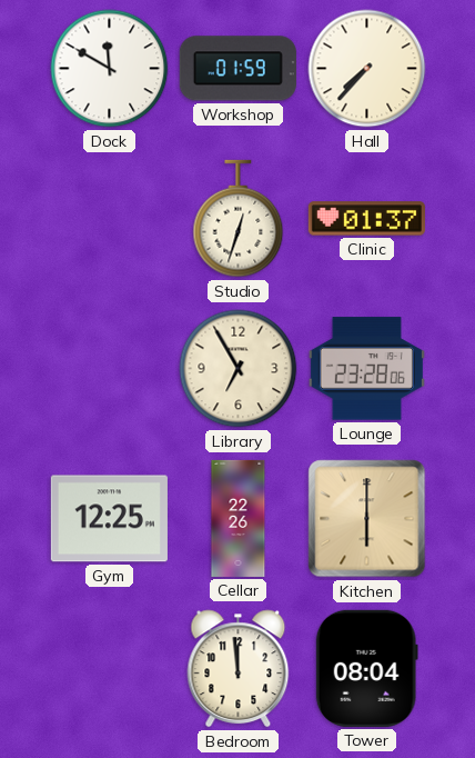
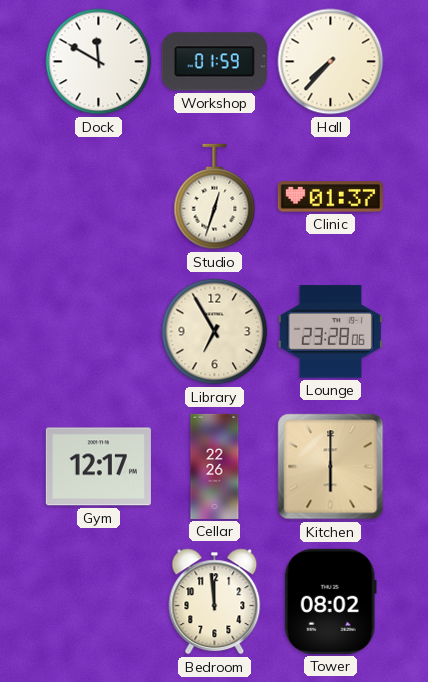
Gym: 12:25 -> 12:17
Tower: 08:04 -> 08:02
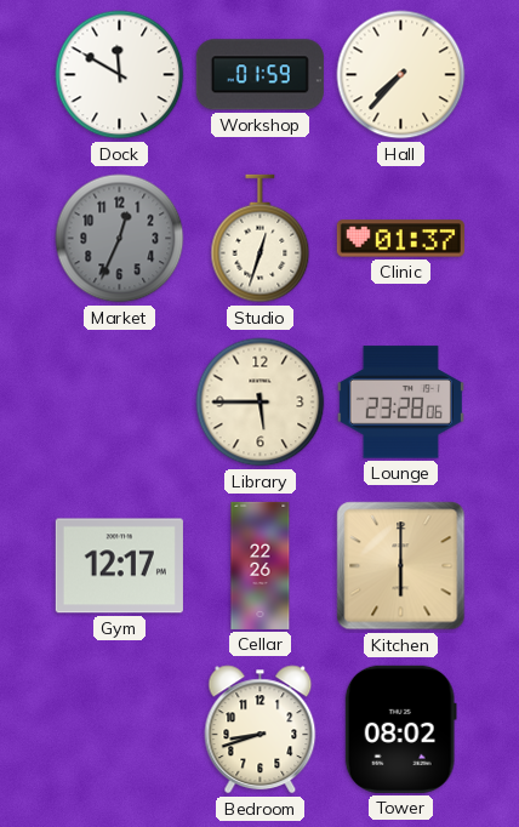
Market: none -> 12:34
Library: 6:55 -> 5:45
Bedroom: 11:59 -> 8:42
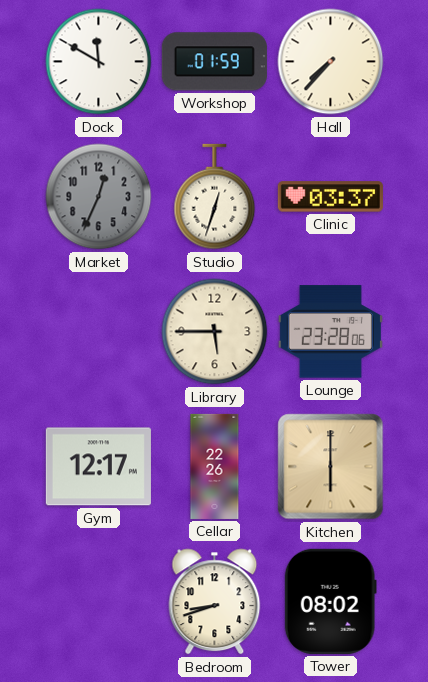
Clinic: 01:37 -> 03:37
